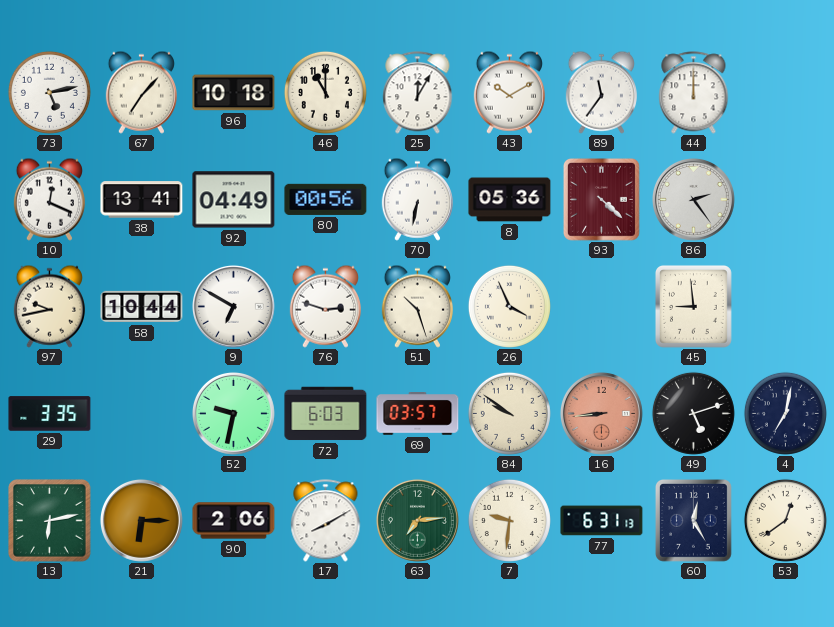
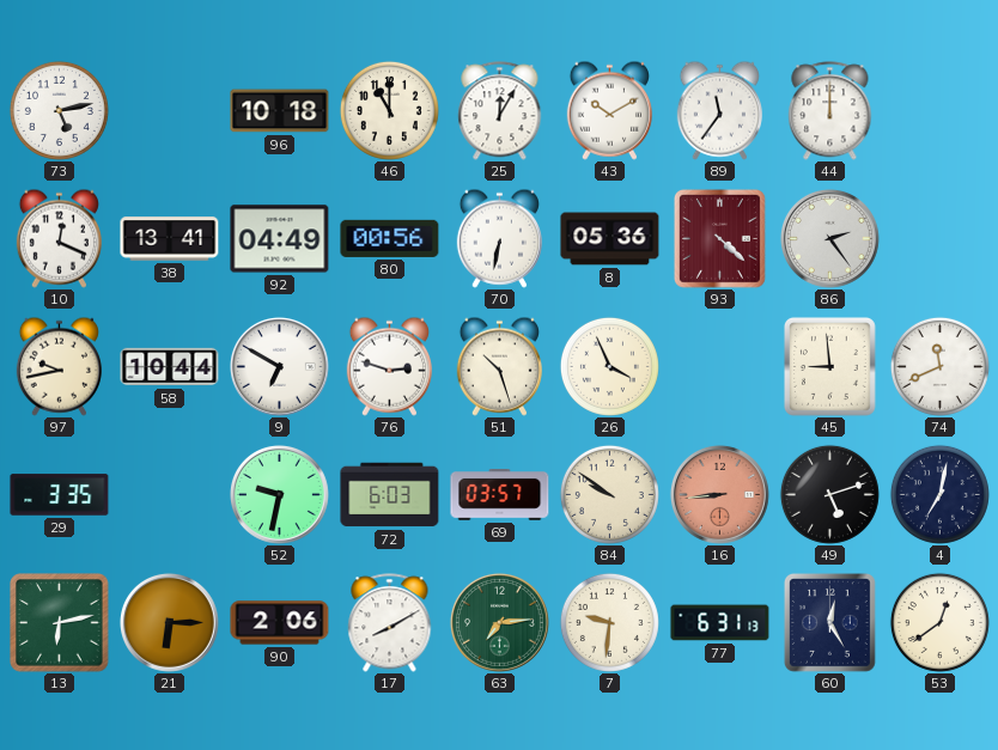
67: 7:07 -> none
74: none -> 11:41
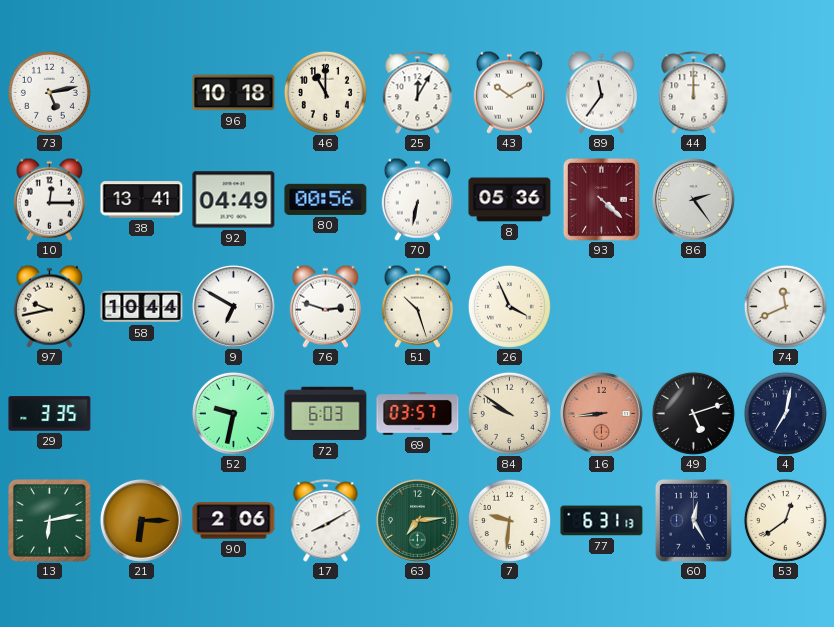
10: 12:19 -> 12:15
45: 8:59 -> none
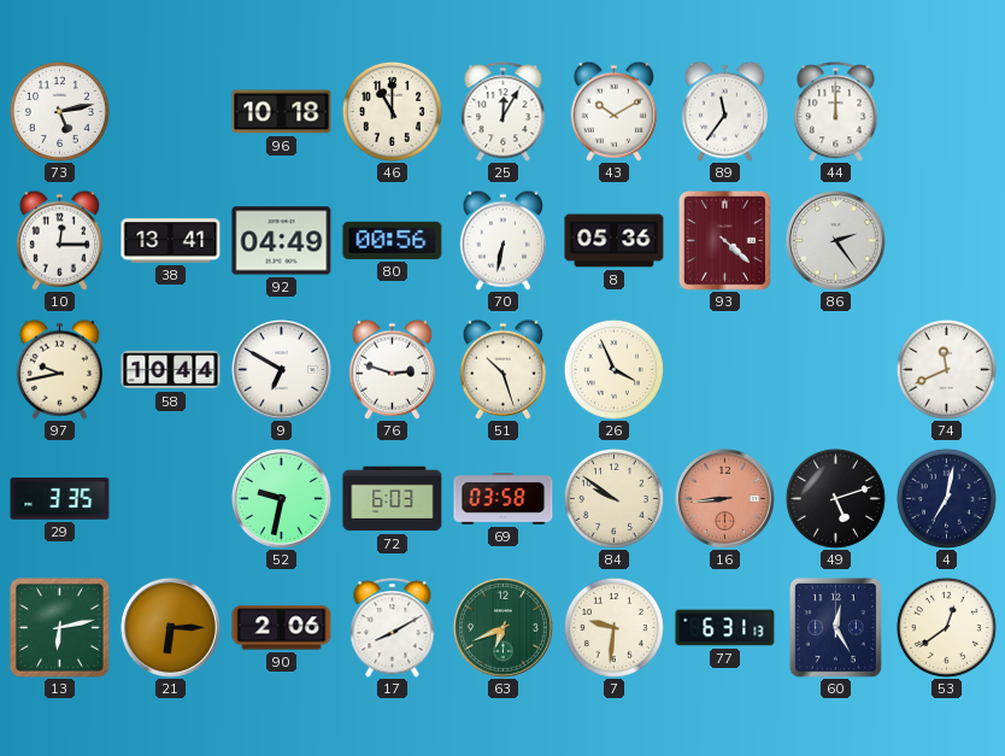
69: 03:57 -> 03:58
63: 7:14 -> 6:41
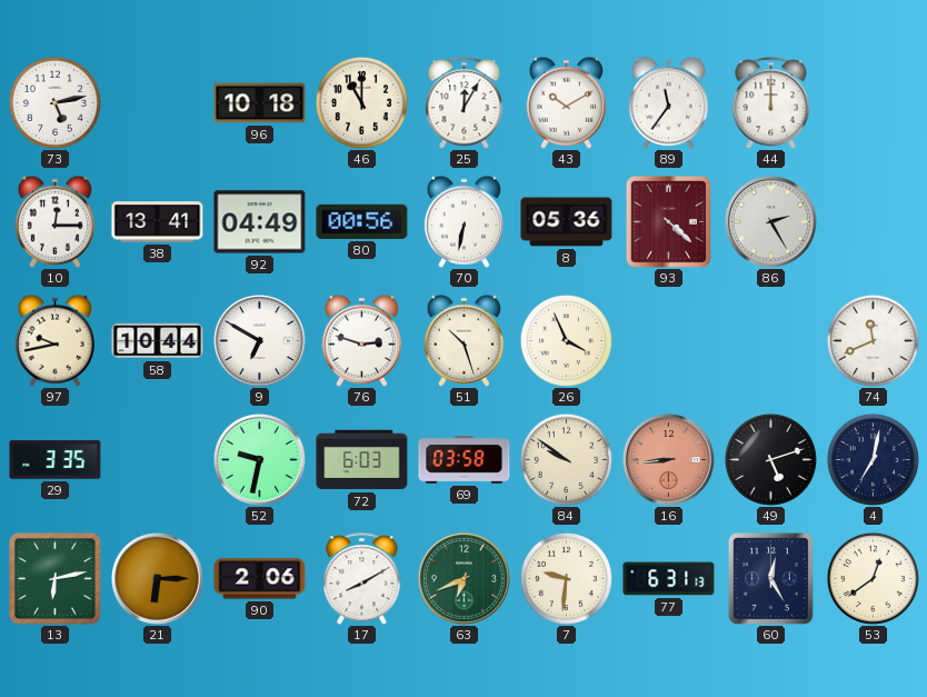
86: 2:24 -> 2:25
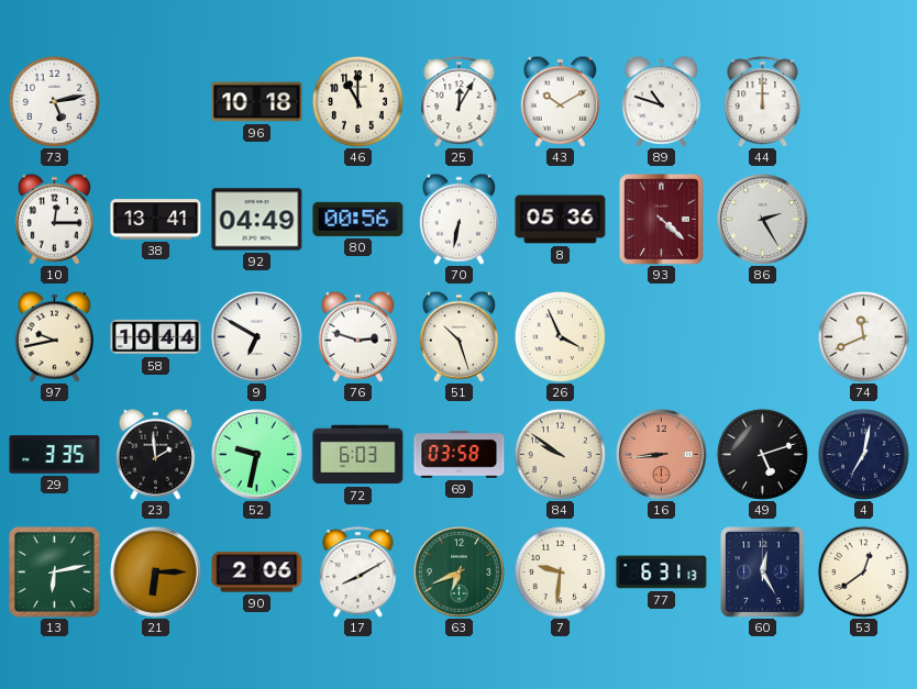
89: 11:36 -> 10:48
23: none -> 1:59
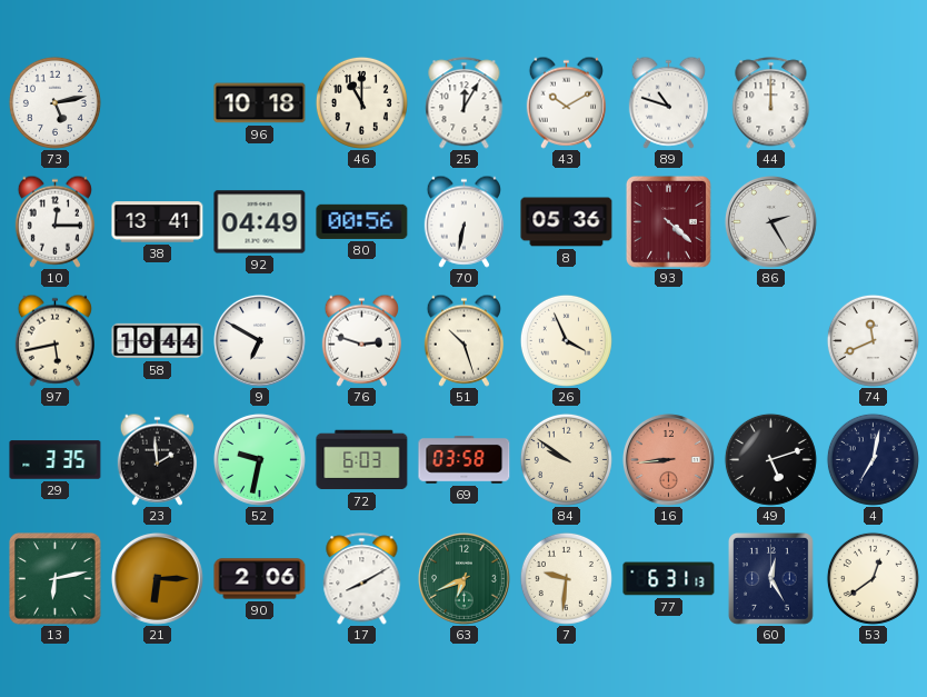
97: 9:43 -> 5:43
